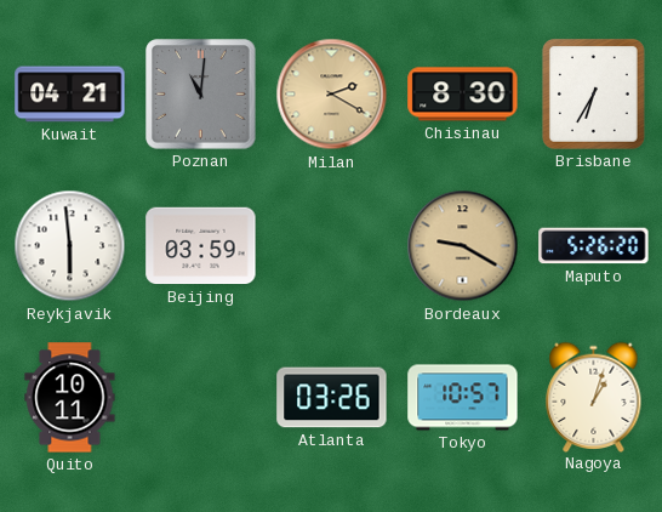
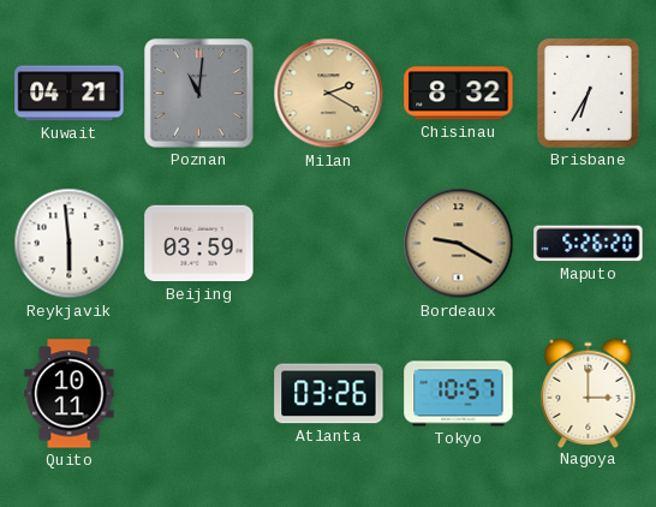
Chisinau: 8:30 -> 8:32
Nagoya: 1:03 -> 3:00
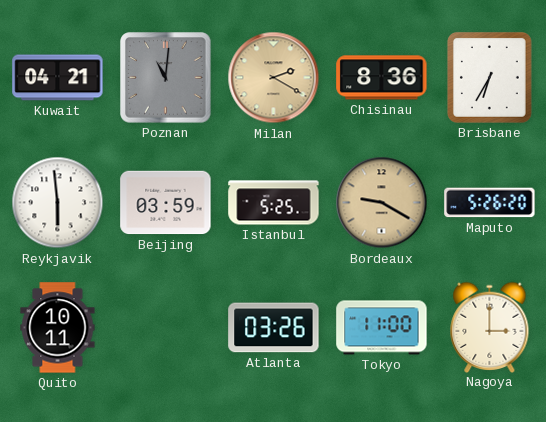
Chisinau: 8:32 -> 8:36
Istanbul: none -> 5:25
Tokyo: 10:57 -> 11:00
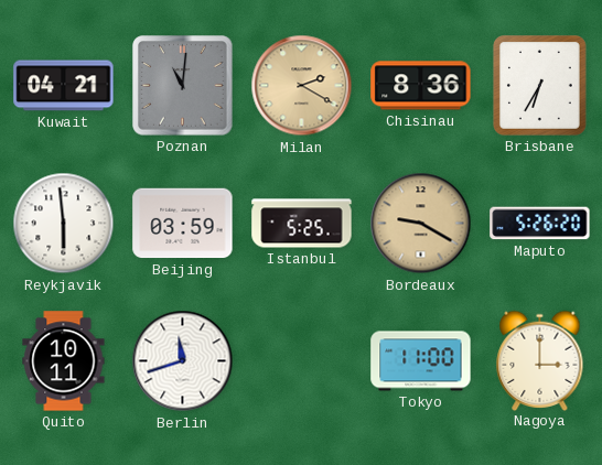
Berlin: none -> 11:42
Atlanta: 03:26 -> none
